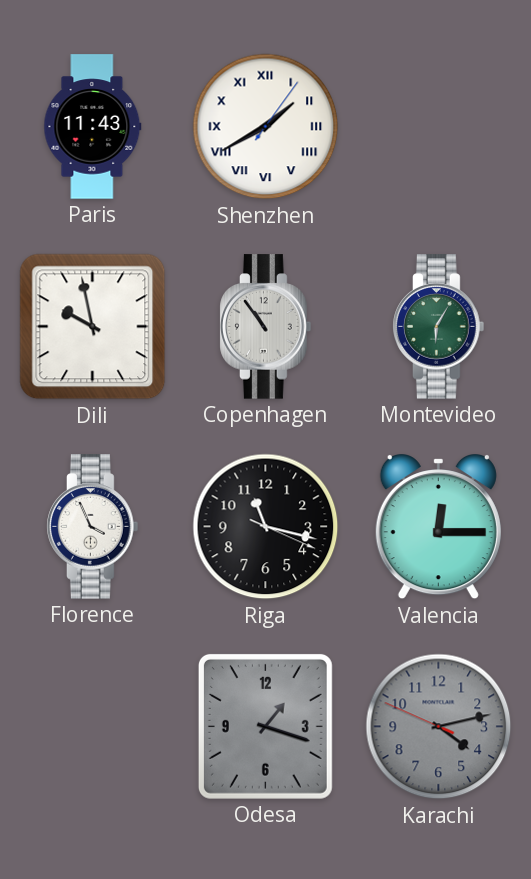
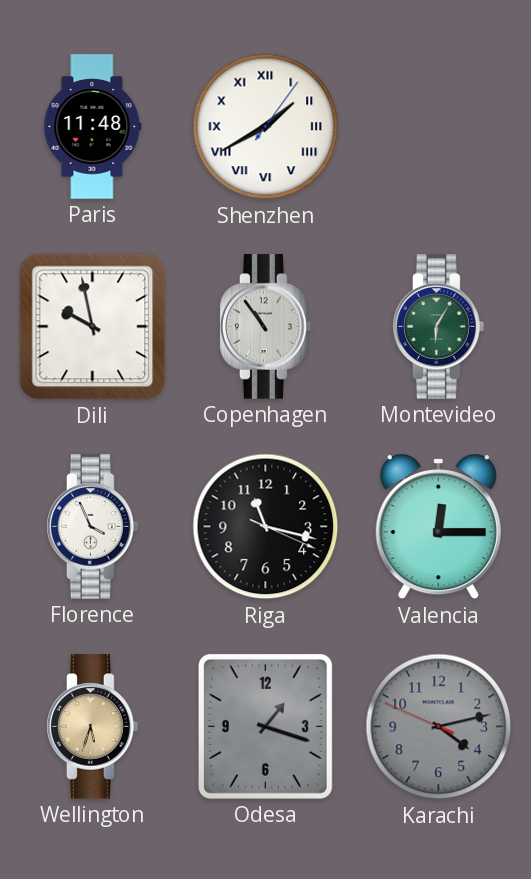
Paris: 11:43 -> 11:48
Wellington: none -> 5:33
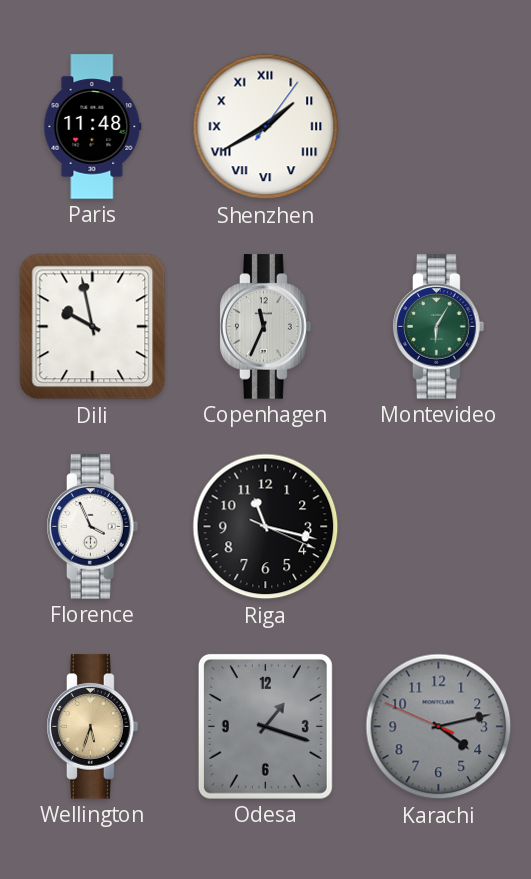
Copenhagen: 10:54 -> 11:34
Valencia: 12:15 -> none
